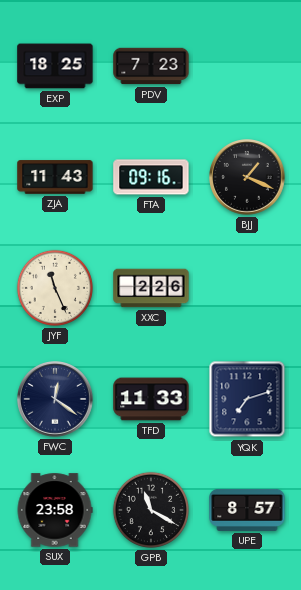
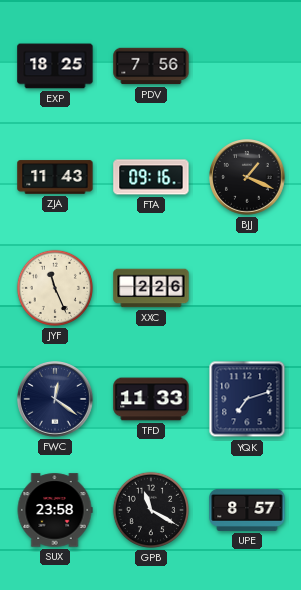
PDV: 7:23 -> 7:56
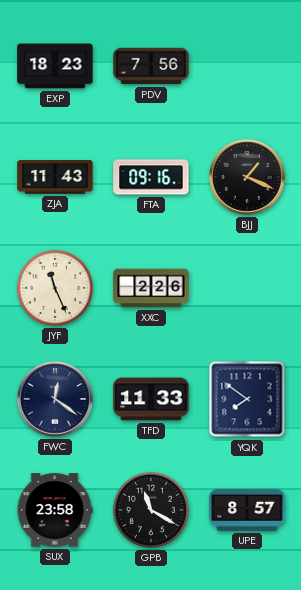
EXP: 18:25 -> 18:23
YQK: 7:12 -> 7:51
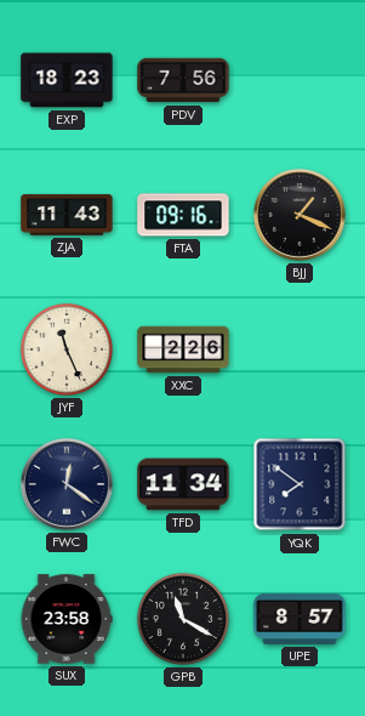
TFD: 11:33 -> 11:34
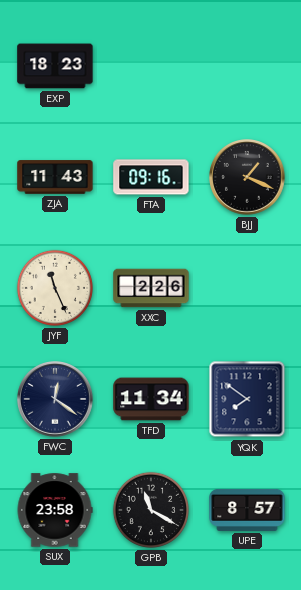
PDV: 7:56 -> none
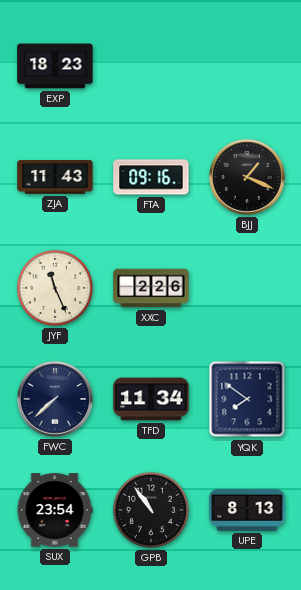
FWC: 12:21 -> 7:38
SUX: 23:58 -> 23:54
GPB: 11:20 -> 10:54
UPE: 8:57 -> 8:13
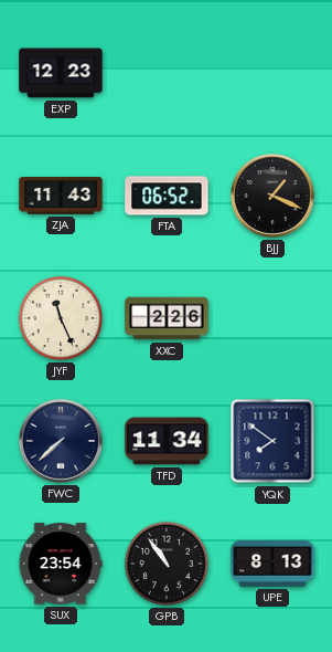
EXP: 18:23 -> 12:23
FTA: 09:16 -> 06:52
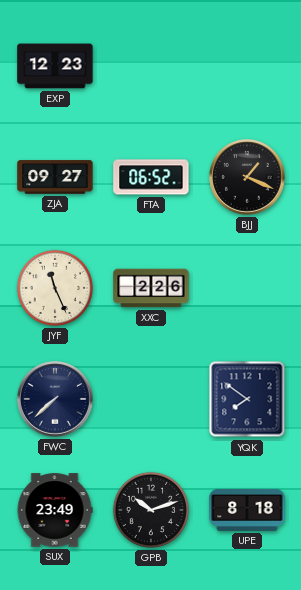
ZJA: 11:43 -> 09:27
TFD: 11:34 -> none
SUX: 23:54 -> 23:49
GPB: 10:54 -> 10:12
UPE: 8:13 -> 8:18
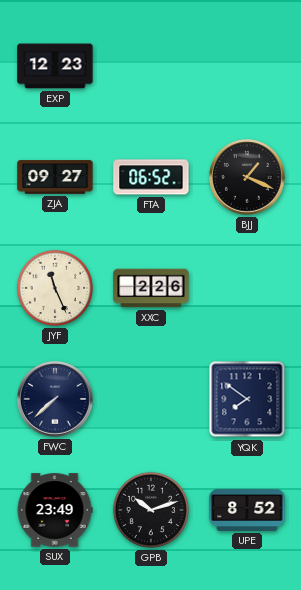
UPE: 8:18 -> 8:52
